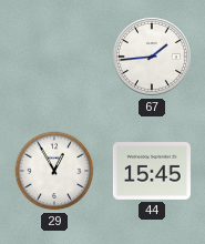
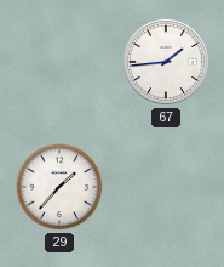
29: 12:55 -> 1:37
44: 15:45 -> none
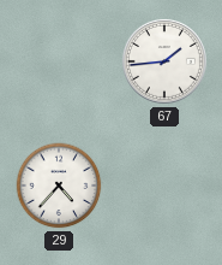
29: 1:37 -> 4:37
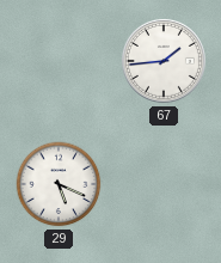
29: 4:37 -> 5:19
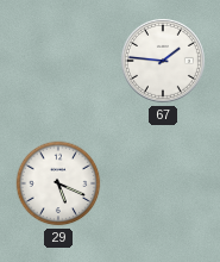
67: 1:44 -> 1:46
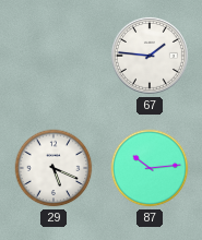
87: none -> 10:14
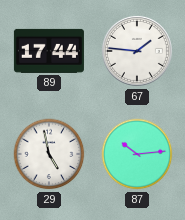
89: none -> 17:44
29: 5:19 -> 4:58
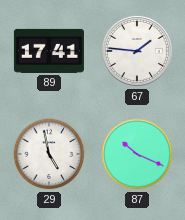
89: 17:44 -> 17:41
87: 10:14 -> 10:19
